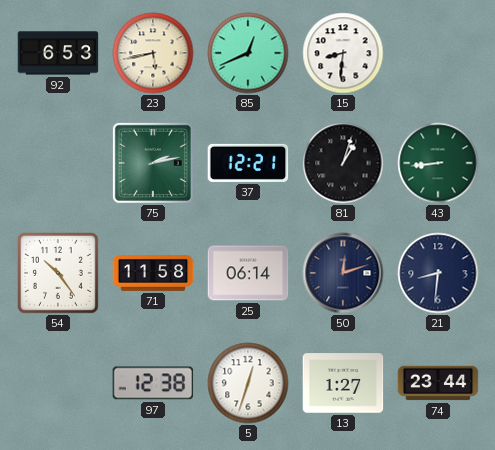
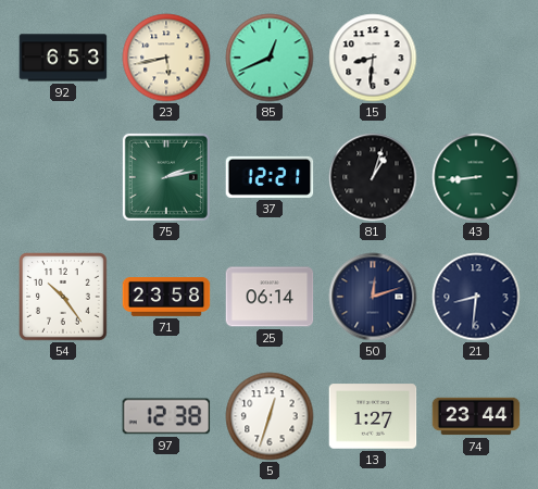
71: 11:58 -> 23:58
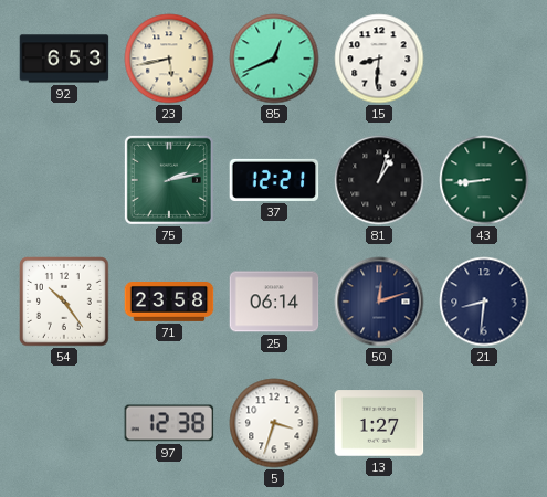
5: 12:33 -> 3:33
74: 23:44 -> none
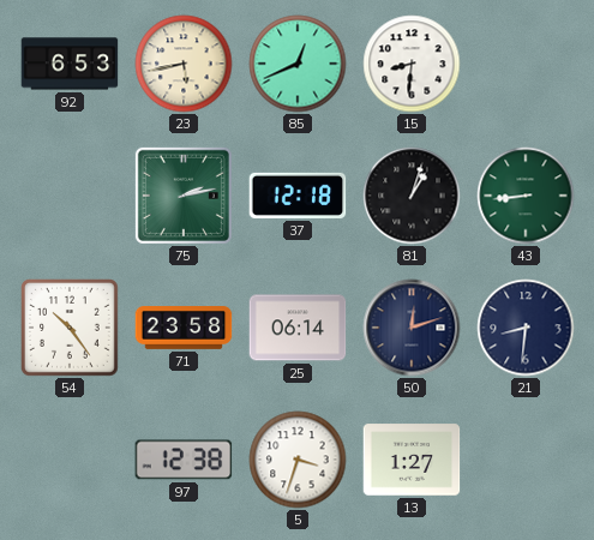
37: 12:21 -> 12:18
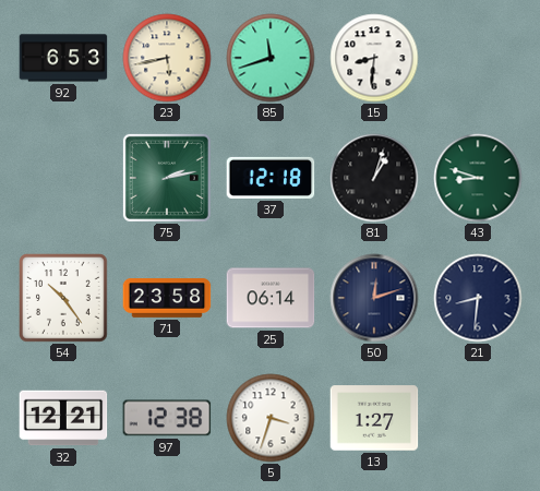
85: 12:41 -> 11:42
43: 8:44 -> 8:48
32: none -> 12:21
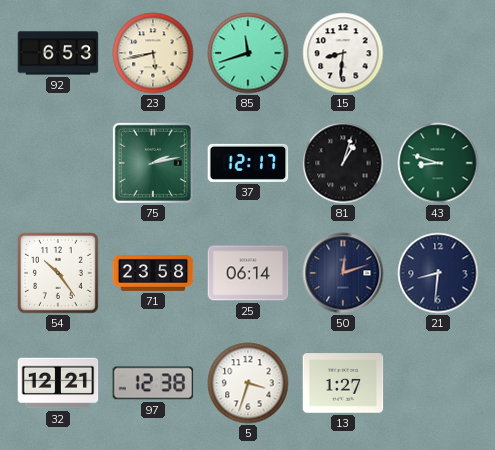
37: 12:18 -> 12:17
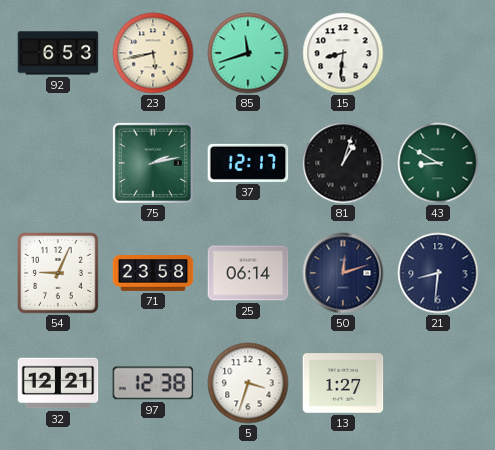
43: 8:48 -> 8:50
54: 10:24 -> 9:04
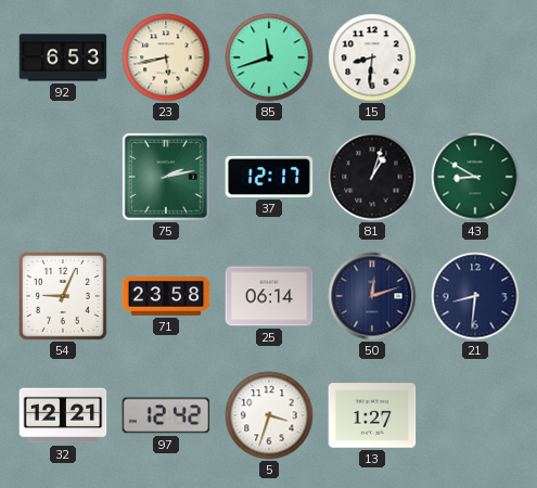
97: 12:38 -> 12:42
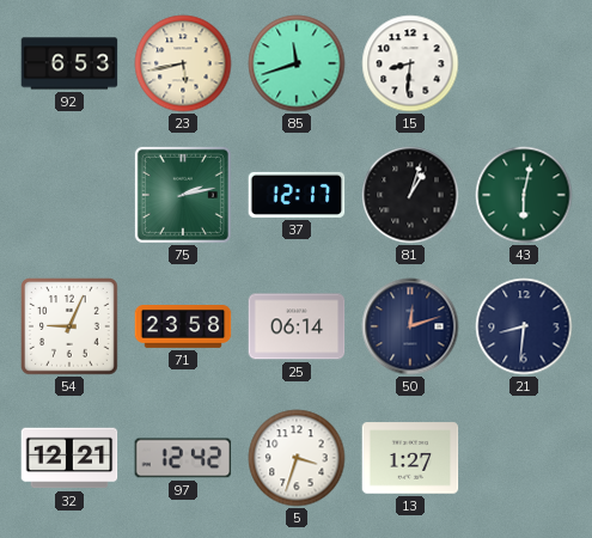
43: 8:50 -> 6:02
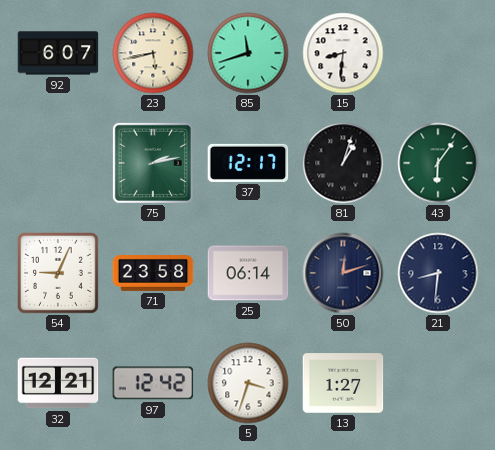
92: 6:53 -> 6:07
43: 6:02 -> 6:06
